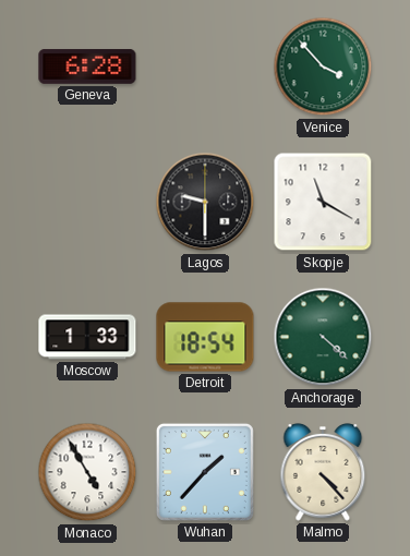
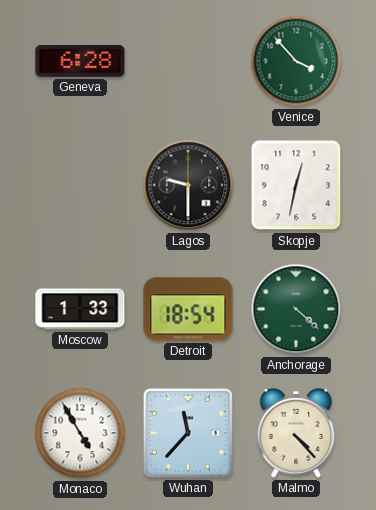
Skopje: 11:20 -> 12:32
Wuhan: 1:37 -> 11:37
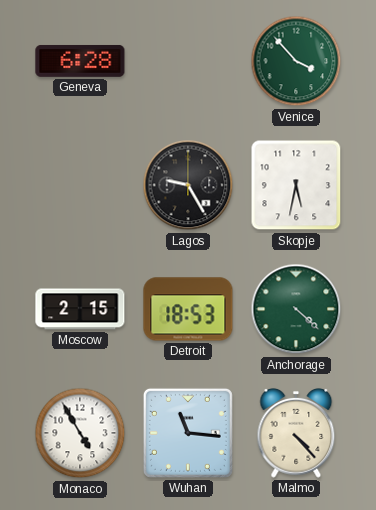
Lagos: 9:30 -> 9:25
Skopje: 12:32 -> 5:32
Moscow: 1:33 -> 2:15
Detroit: 18:54 -> 18:53
Wuhan: 11:37 -> 11:16
